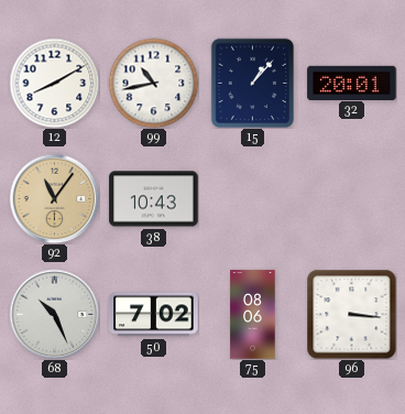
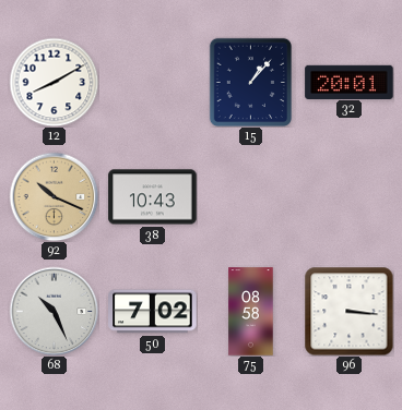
99: 10:43 -> none
92: 11:06 -> 10:19
75: 08:06 -> 08:58
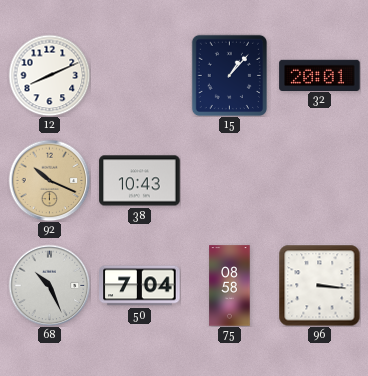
12: 8:10 -> 8:11
50: 7:02 -> 7:04
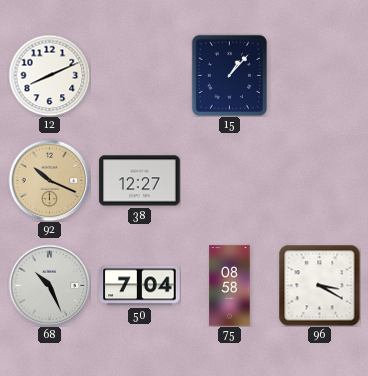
32: 20:01 -> none
38: 10:43 -> 12:27
96: 3:16 -> 3:20
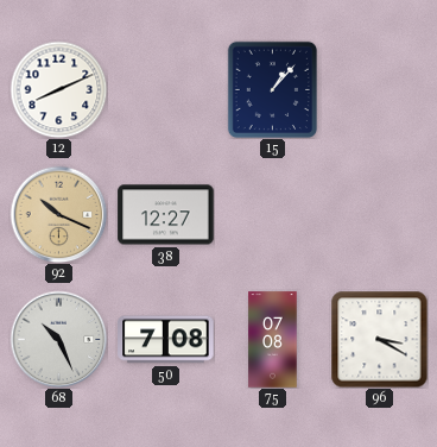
50: 7:04 -> 7:08
75: 08:58 -> 07:08
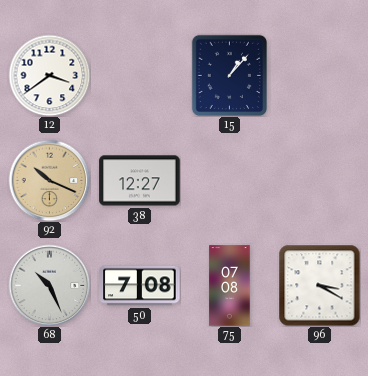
12: 8:11 -> 3:39
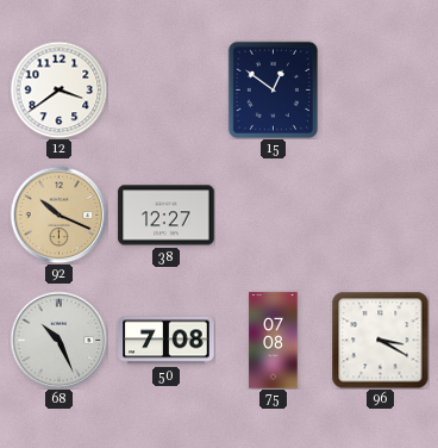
15: 1:07 -> 12:51
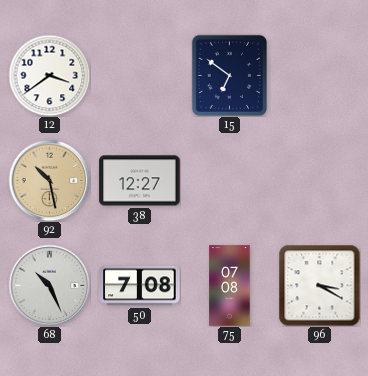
15: 12:51 -> 6:51
92: 10:19 -> 10:28
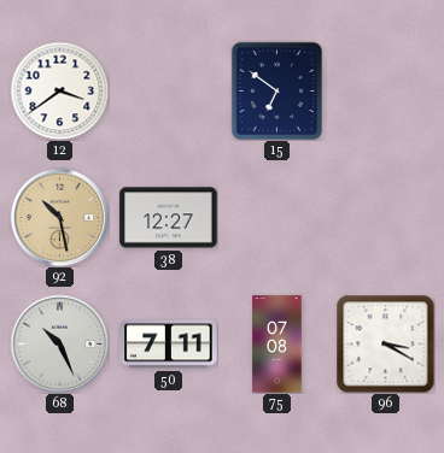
50: 7:08 -> 7:11
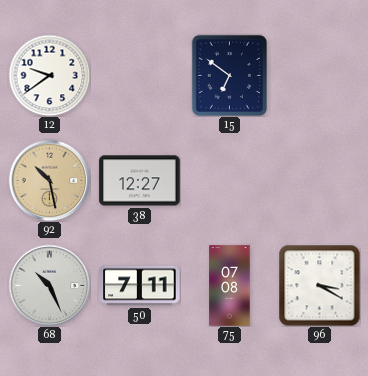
12: 3:39 -> 9:39
